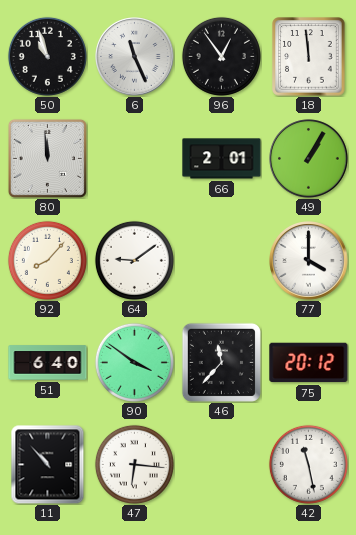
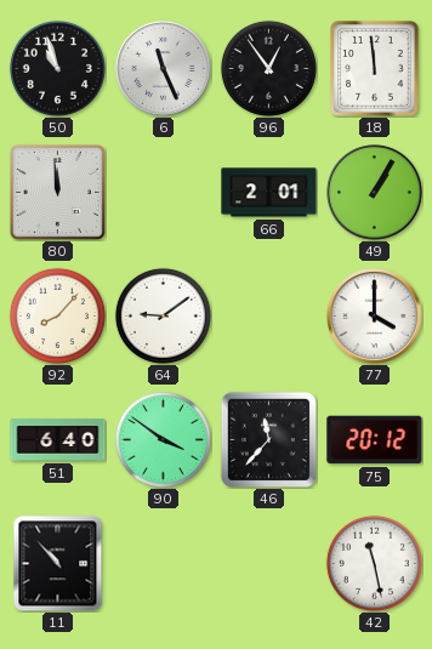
47: 6:16 -> none
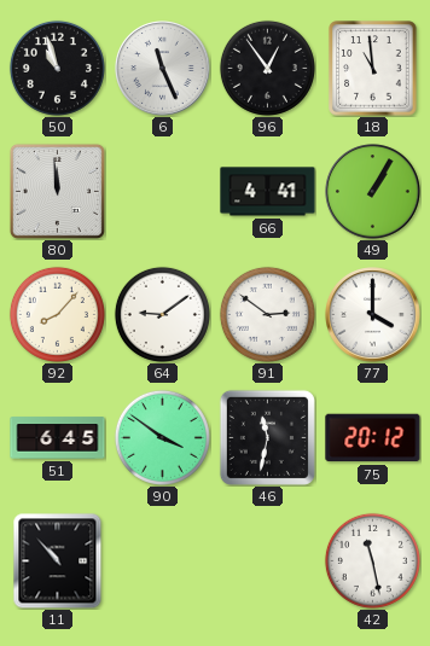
18: 11:59 -> 10:59
66: 2:01 -> 4:41
91: none -> 2:51
51: 6:40 -> 6:45
46: 11:37 -> 11:32
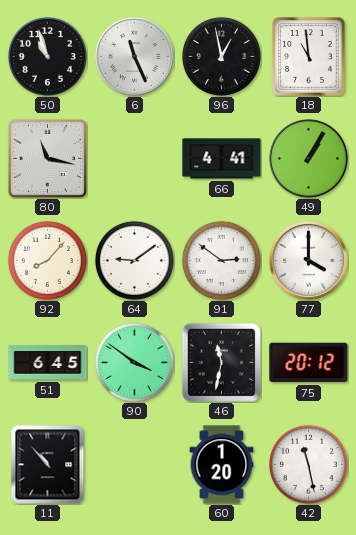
96: 12:54 -> 12:58
80: 11:59 -> 11:17
60: none -> 1:20
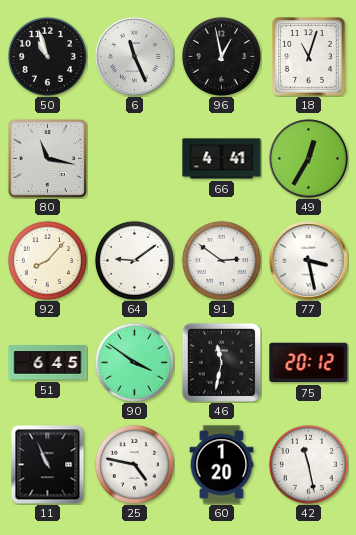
18: 10:59 -> 11:03
49: 1:05 -> 12:35
77: 4:00 -> 3:28
11: 10:53 -> 10:56
25: none -> 4:47
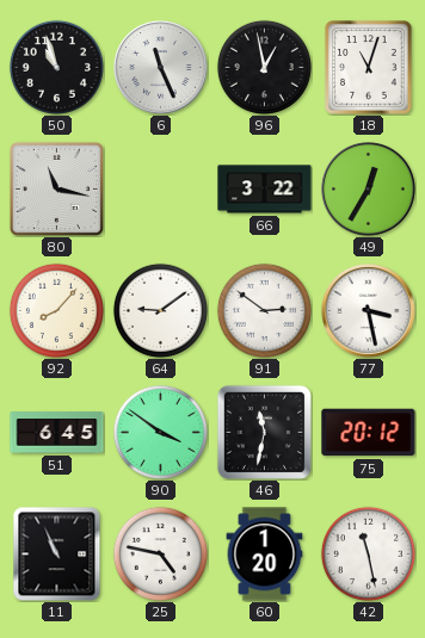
66: 4:41 -> 3:22
